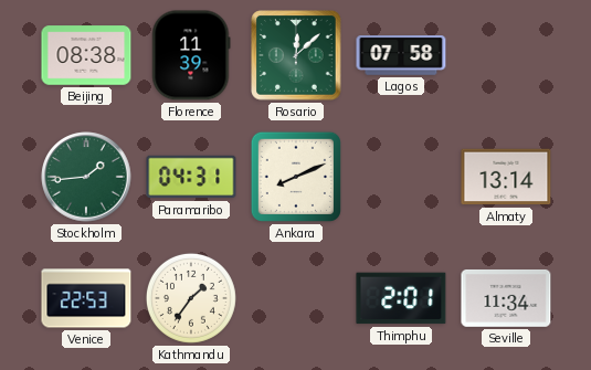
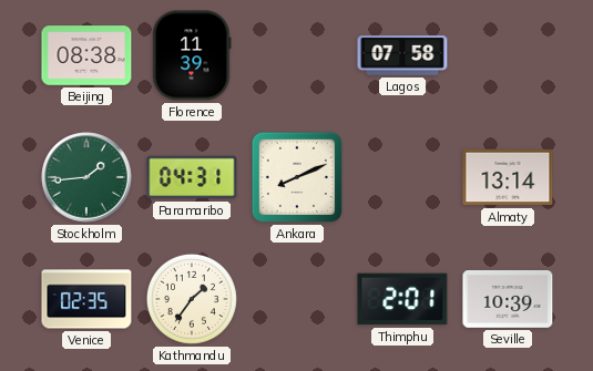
Rosario: 12:08 -> none
Venice: 22:53 -> 02:35
Seville: 11:34 -> 10:39
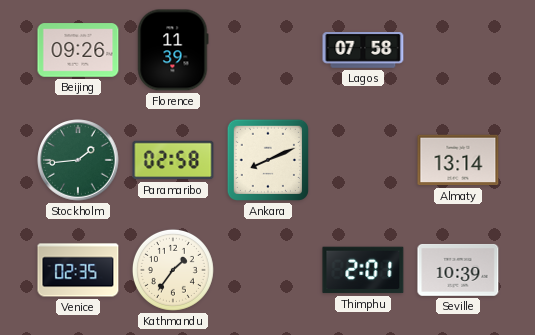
Beijing: 08:38 -> 09:26
Paramaribo: 04:31 -> 02:58
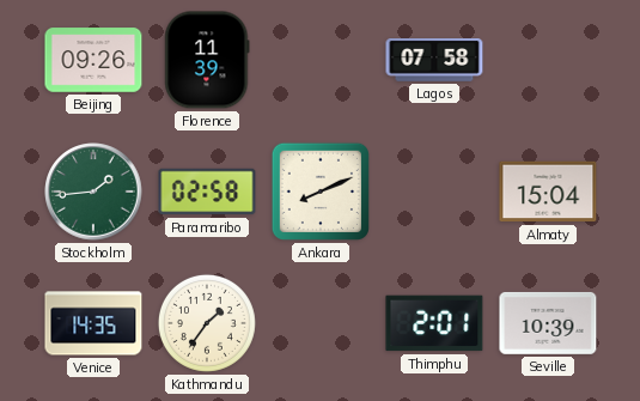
Almaty: 13:14 -> 15:04
Venice: 02:35 -> 14:35
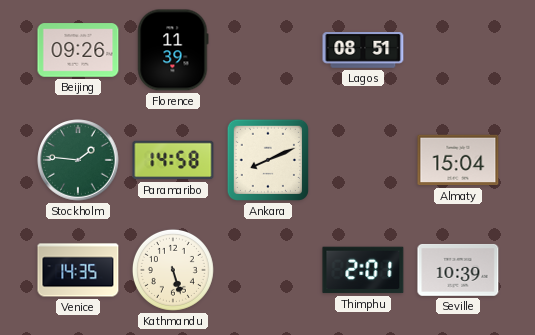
Lagos: 07:58 -> 08:51
Stockholm: 1:44 -> 1:46
Paramaribo: 02:58 -> 14:58
Kathmandu: 1:36 -> 5:27
